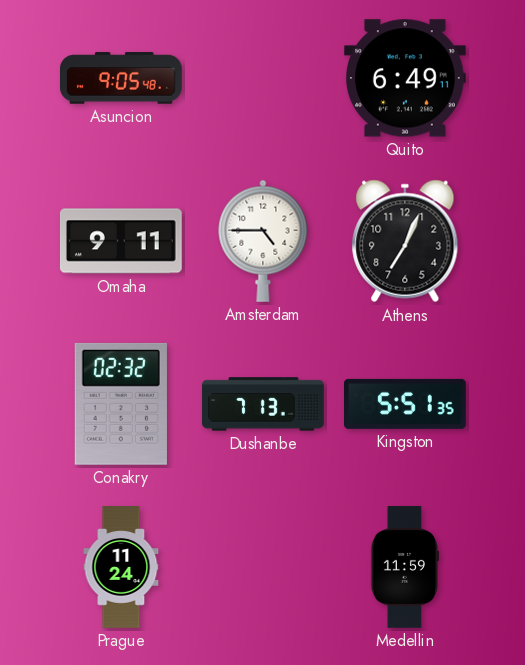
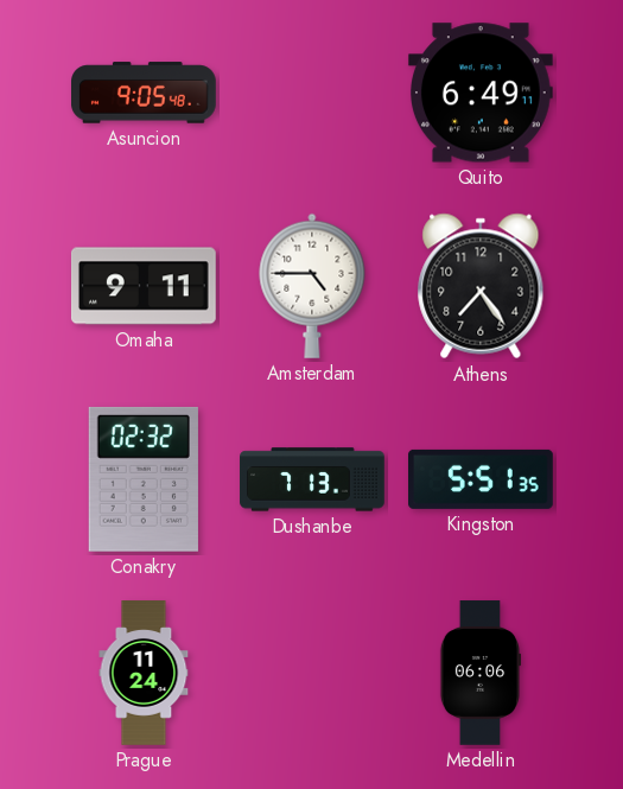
Athens: 7:04 -> 7:24
Medellin: 11:59 -> 06:06
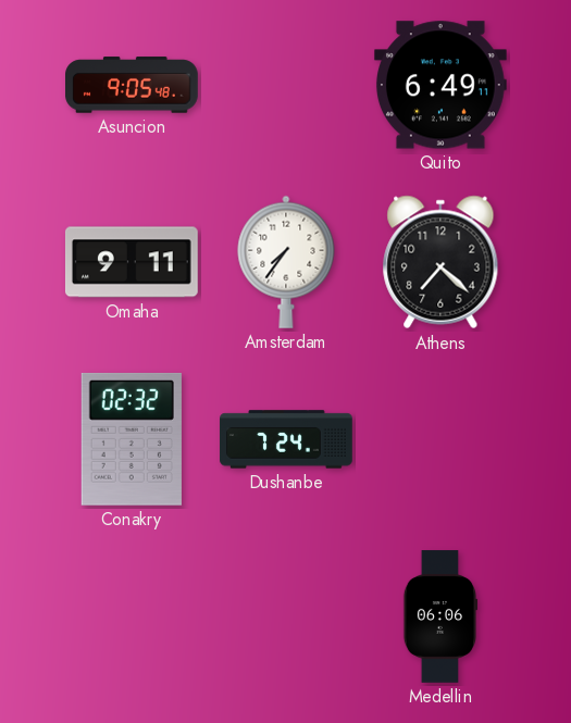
Amsterdam: 4:45 -> 7:36
Athens: 7:24 -> 7:22
Dushanbe: 7:13 -> 7:24
Kingston: 5:51 -> none
Prague: 11:24 -> none
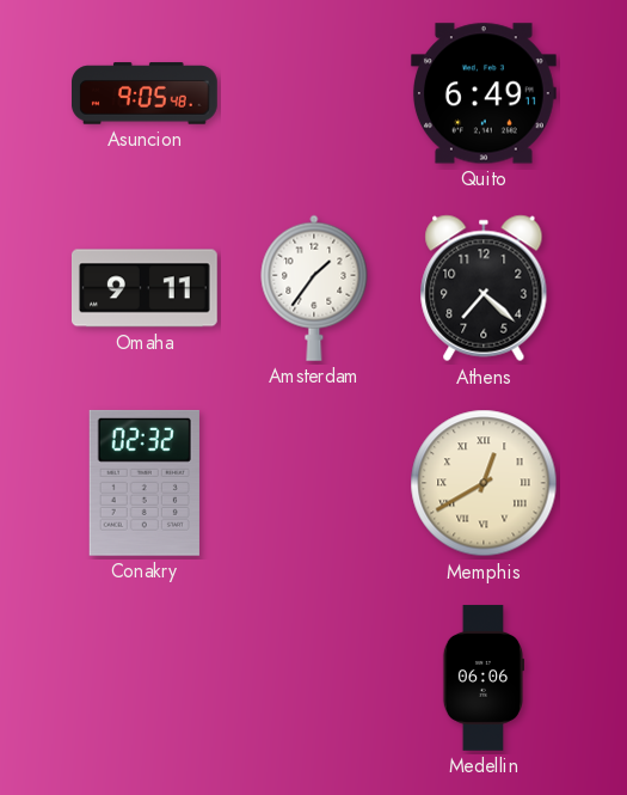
Amsterdam: 7:36 -> 1:36
Dushanbe: 7:24 -> none
Memphis: none -> 12:40
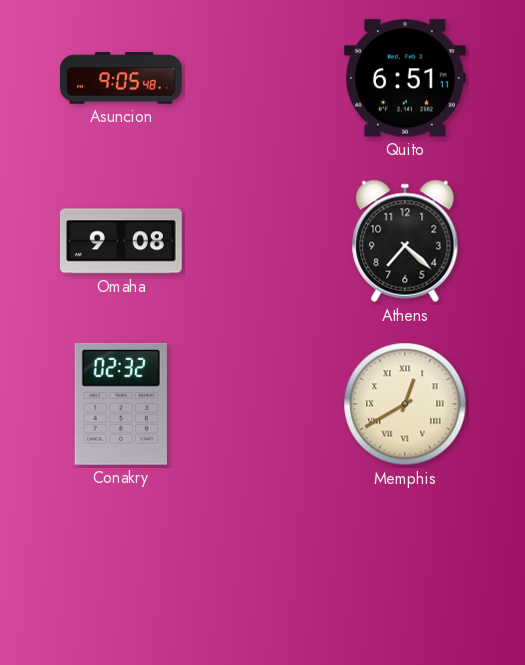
Quito: 6:49 -> 6:51
Omaha: 9:11 -> 9:08
Amsterdam: 1:36 -> none
Medellin: 06:06 -> none
